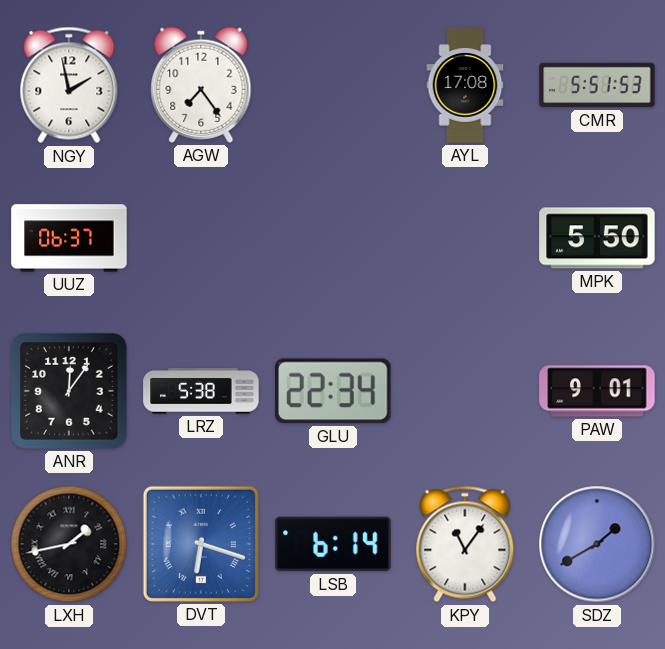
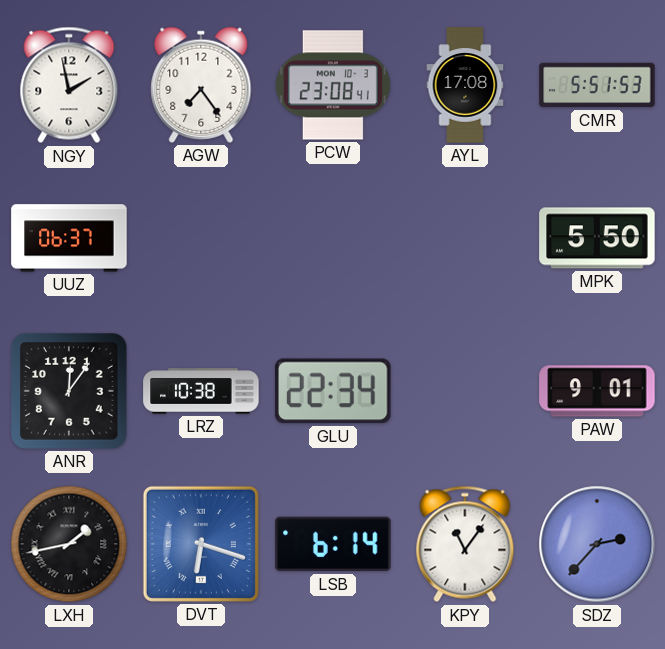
PCW: none -> 23:08
LRZ: 5:38 -> 10:38
SDZ: 1:40 -> 2:37
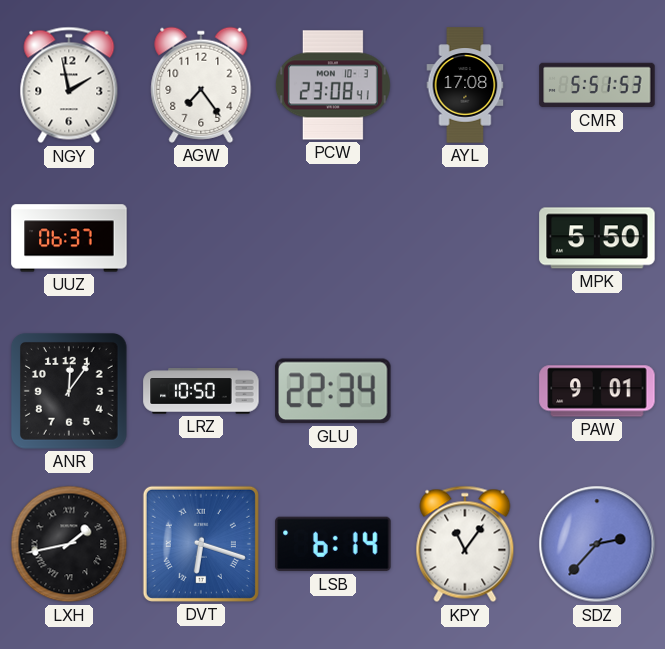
LRZ: 10:38 -> 10:50
